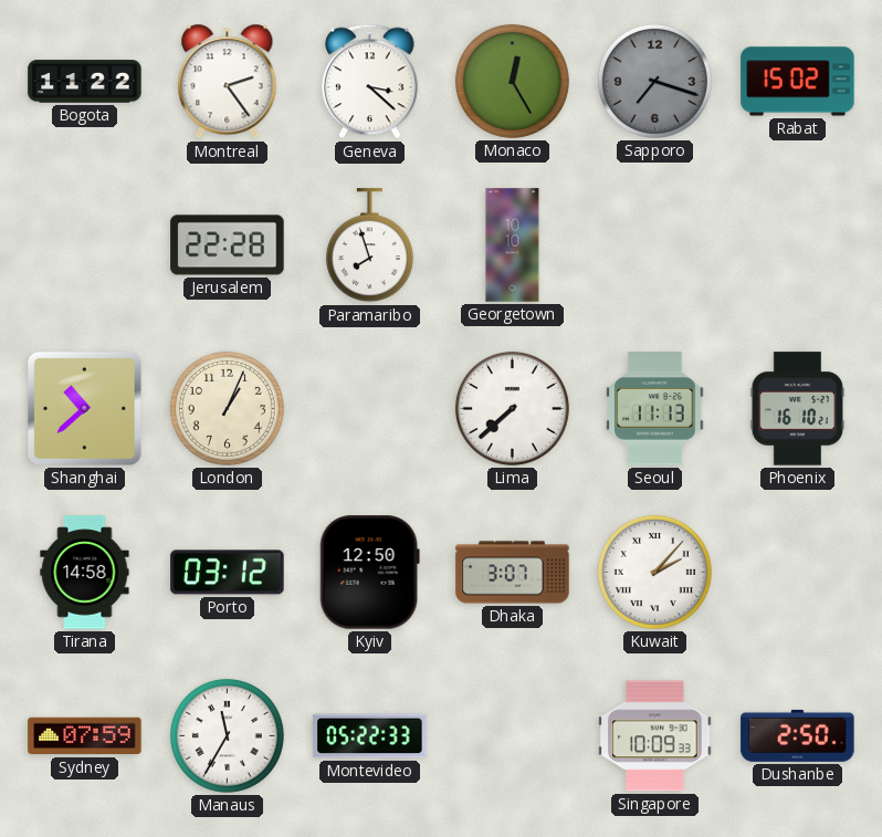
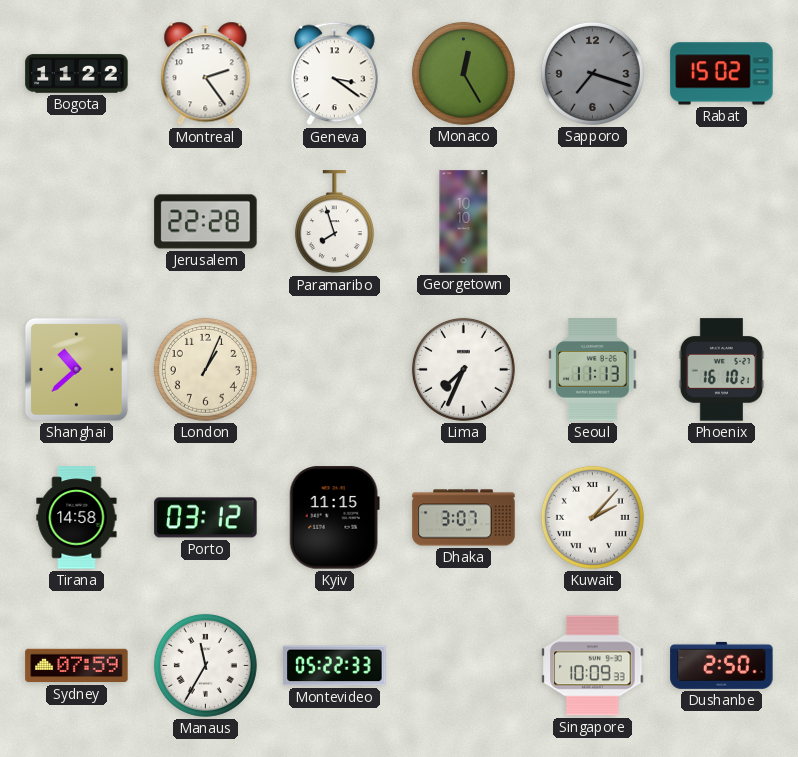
Geneva: 3:22 -> 3:21
Lima: 7:38 -> 7:34
Kyiv: 12:50 -> 11:15
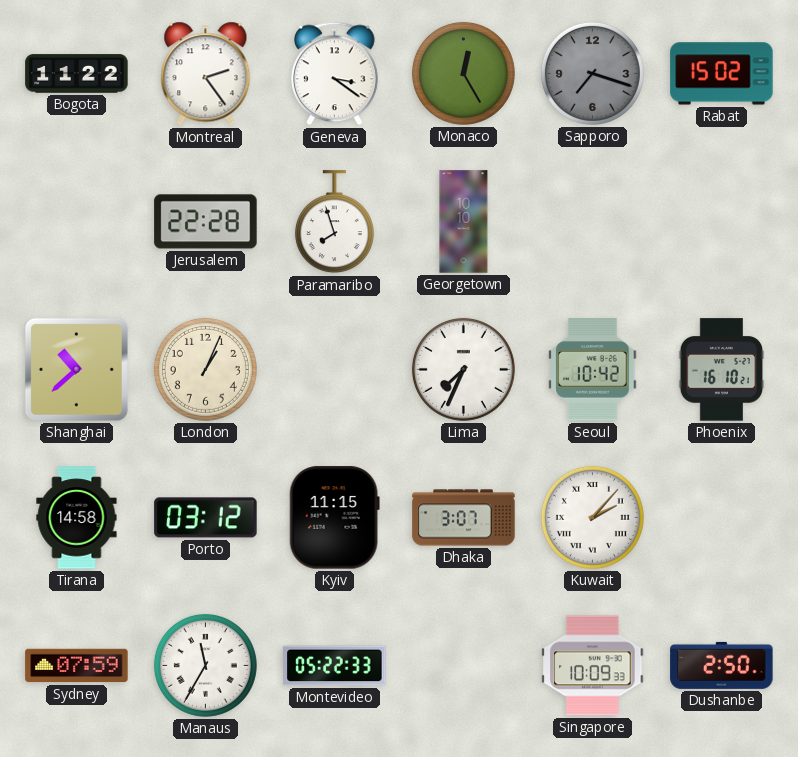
Seoul: 11:13 -> 10:42
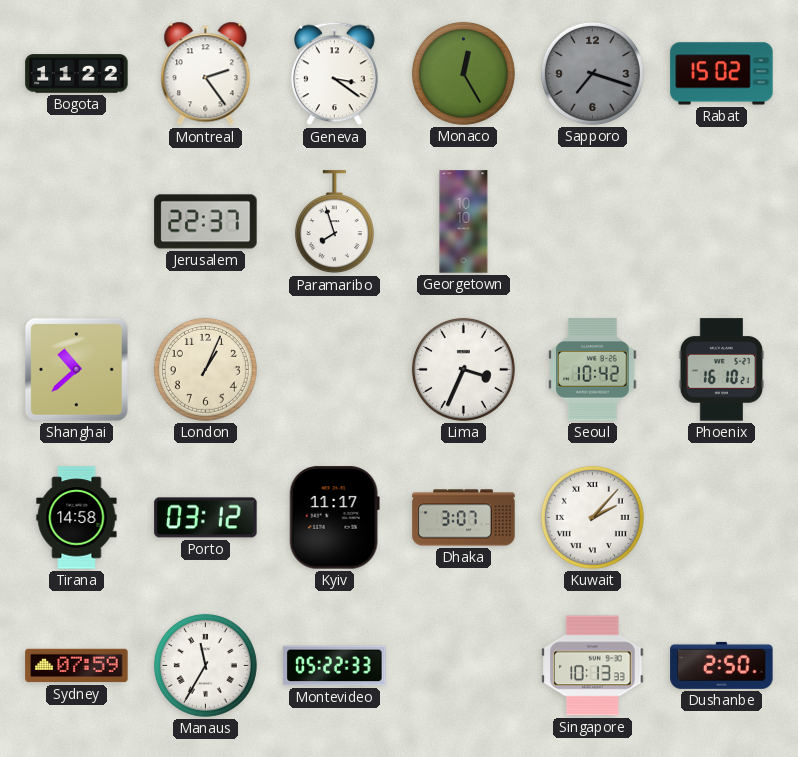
Jerusalem: 22:28 -> 22:37
Lima: 7:34 -> 3:34
Kyiv: 11:15 -> 11:17
Singapore: 10:09 -> 10:13
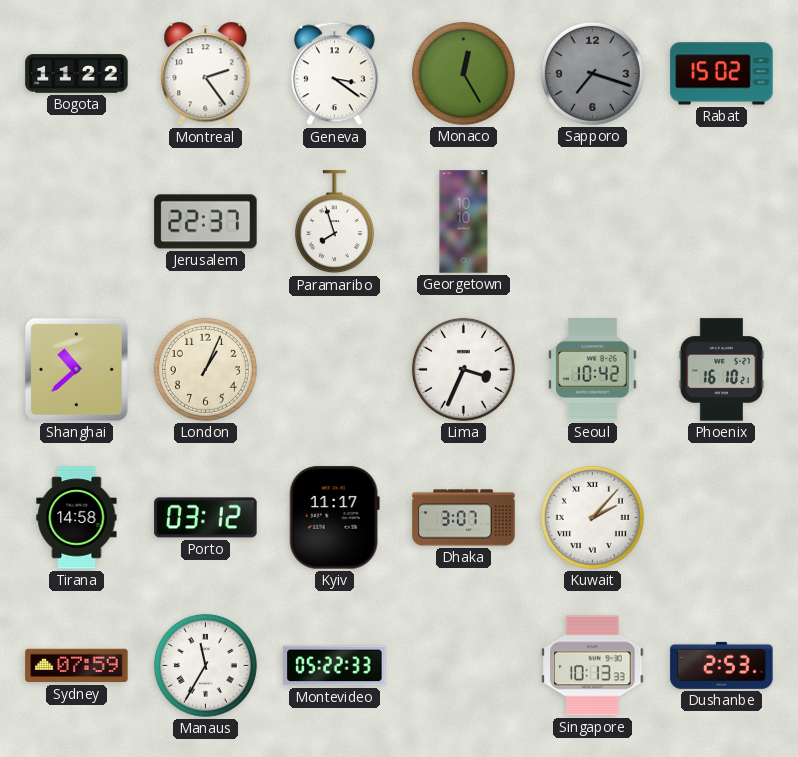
Dushanbe: 2:50 -> 2:53
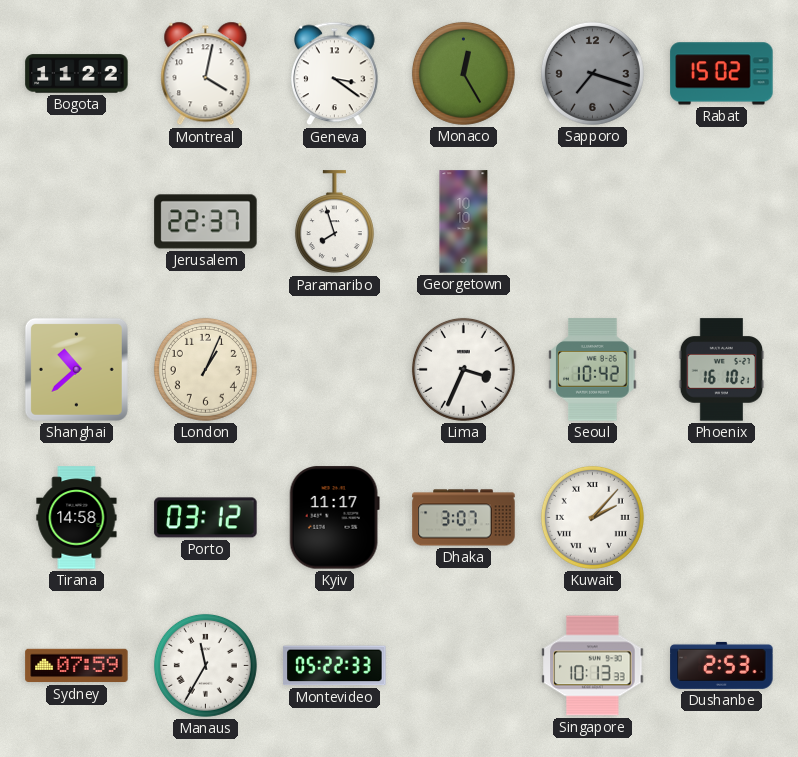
Montreal: 2:24 -> 4:02
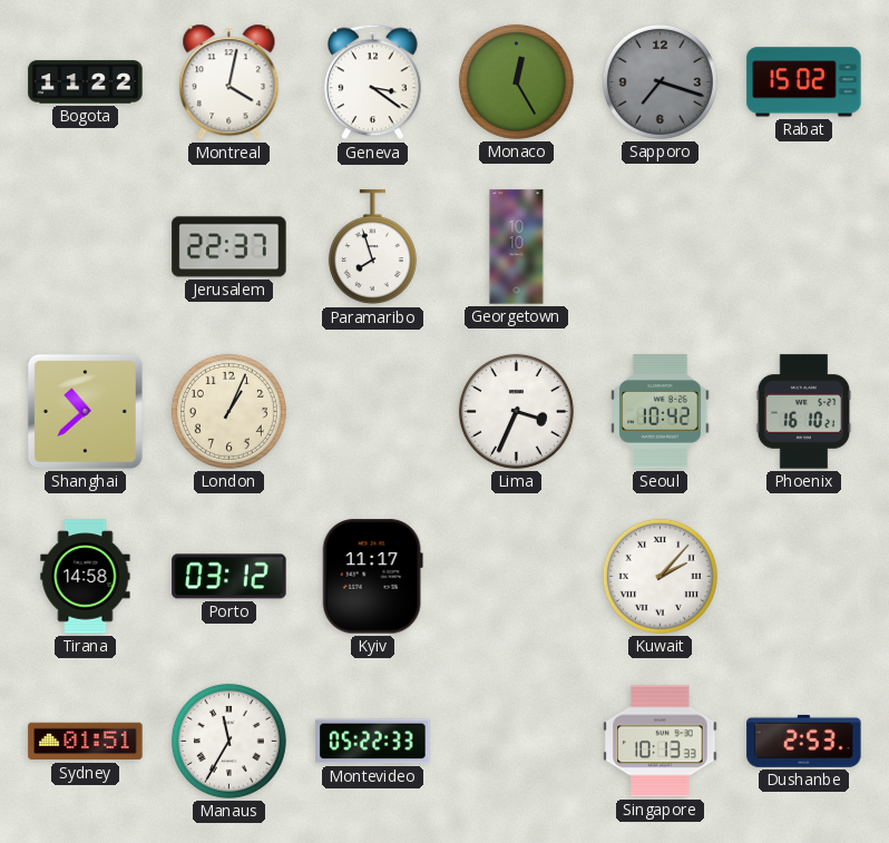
Dhaka: 3:07 -> none
Sydney: 07:59 -> 01:51
